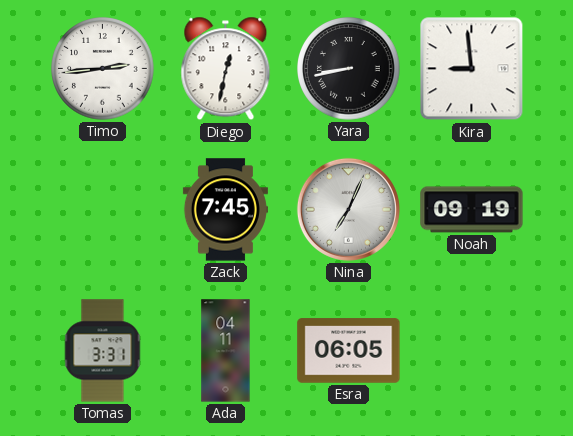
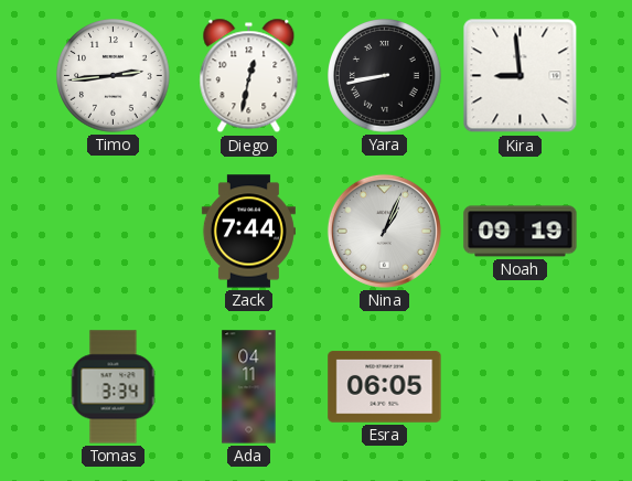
Zack: 7:45 -> 7:44
Nina: 7:04 -> 1:04
Tomas: 3:31 -> 3:34
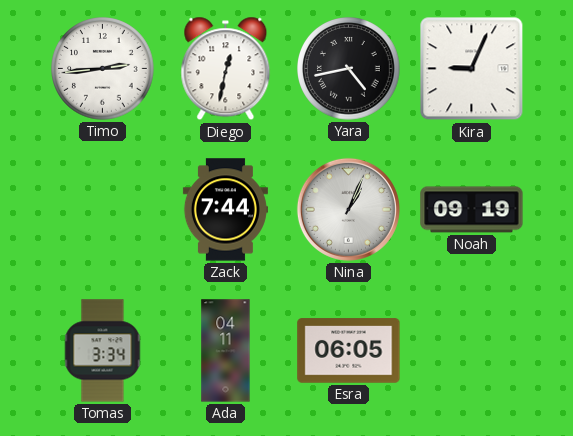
Yara: 8:43 -> 4:43
Kira: 8:59 -> 9:04
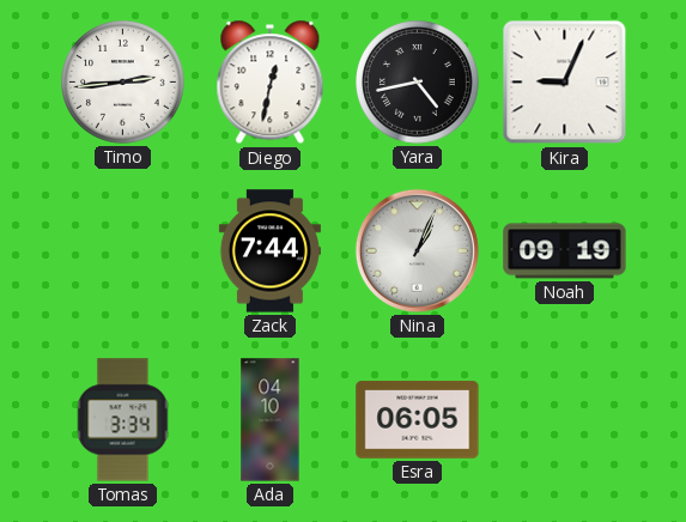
Ada: 04:11 -> 04:10
